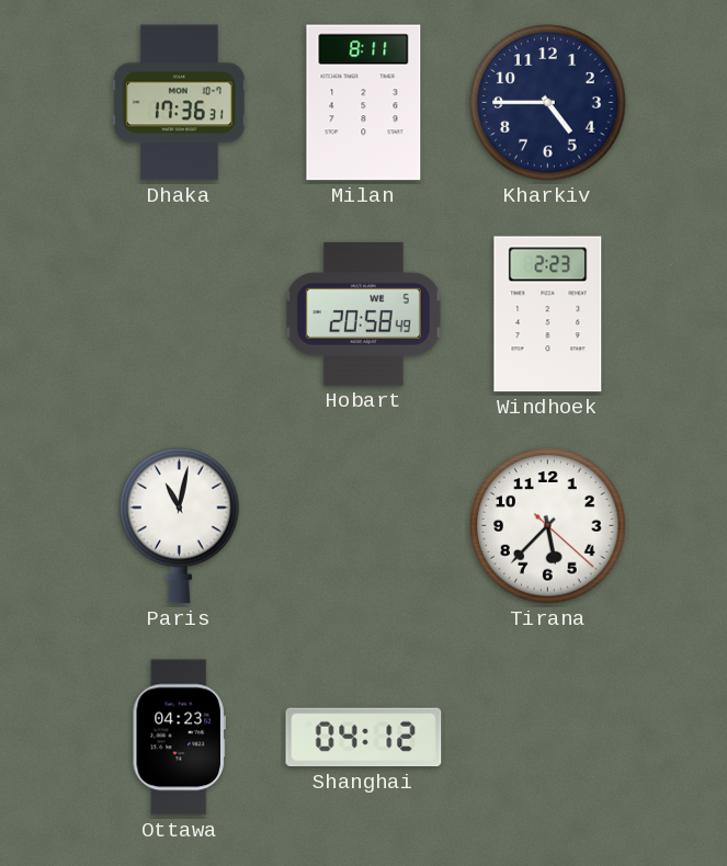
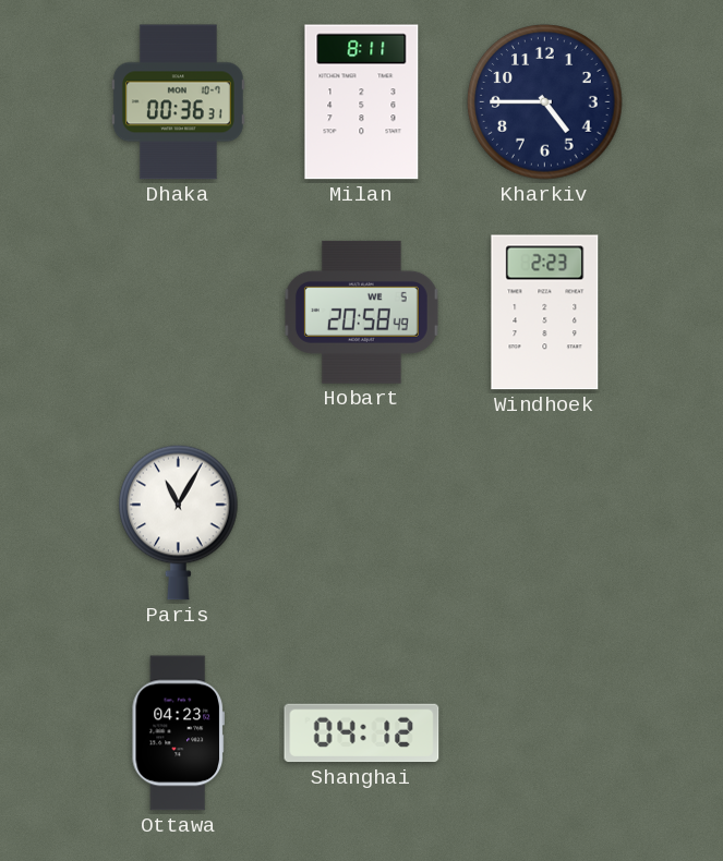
Dhaka: 17:36 -> 00:36
Paris: 11:02 -> 11:05
Tirana: 5:37 -> none
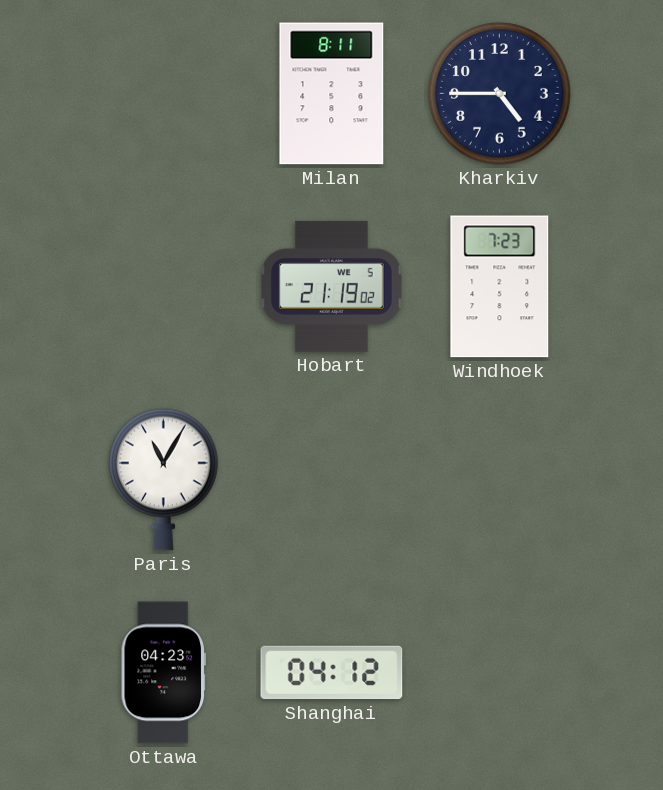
Dhaka: 00:36 -> none
Hobart: 20:58 -> 21:19
Windhoek: 2:23 -> 7:23
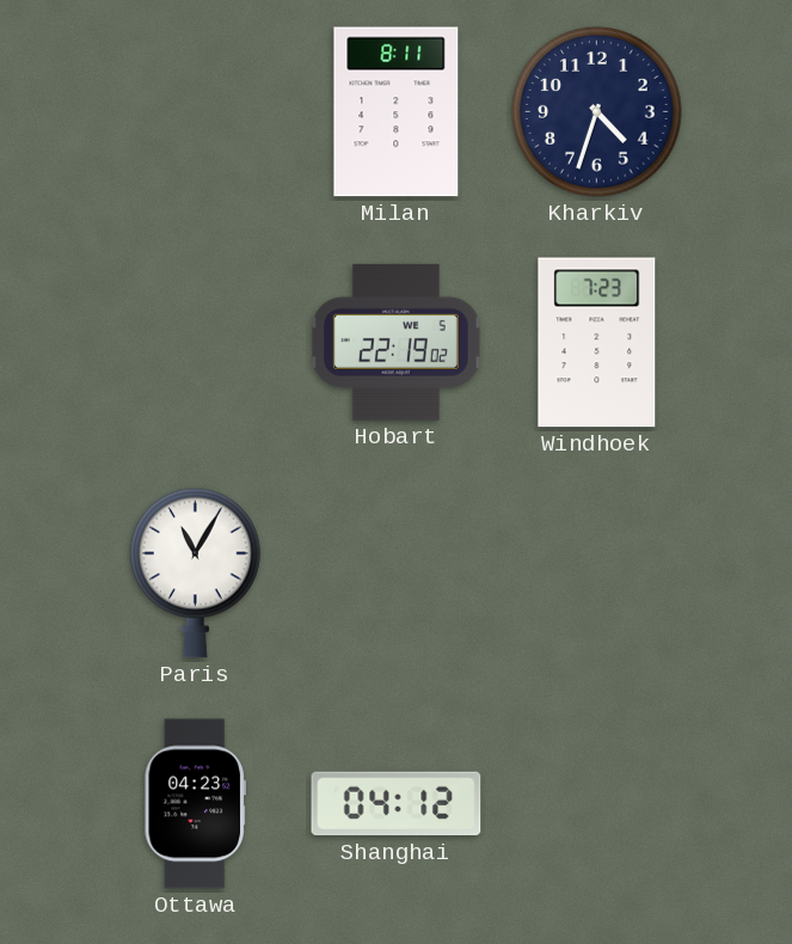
Kharkiv: 4:45 -> 4:33
Hobart: 21:19 -> 22:19
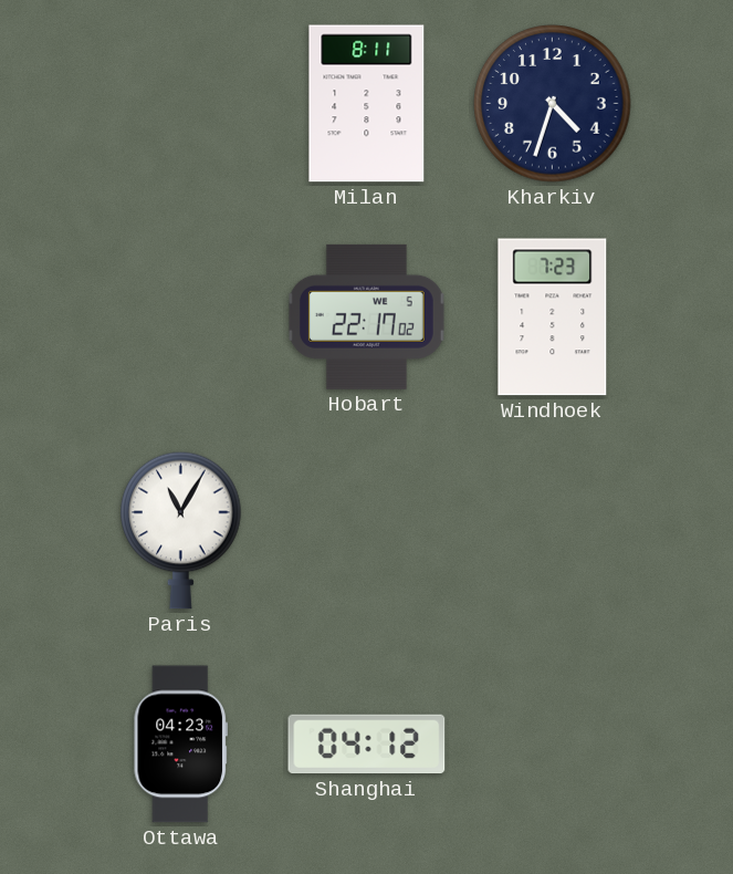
Hobart: 22:19 -> 22:17
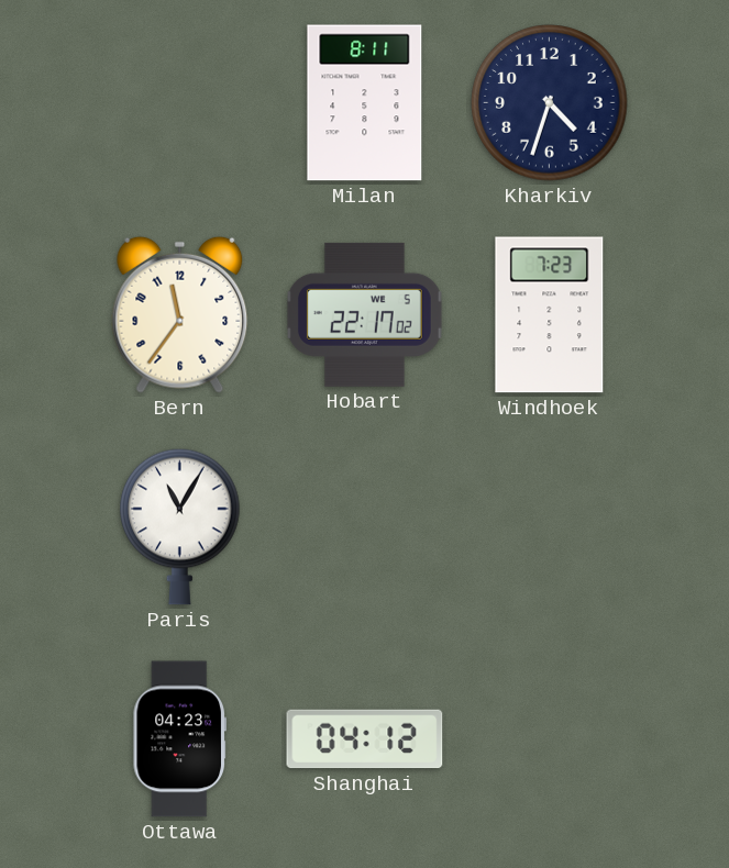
Bern: none -> 11:36
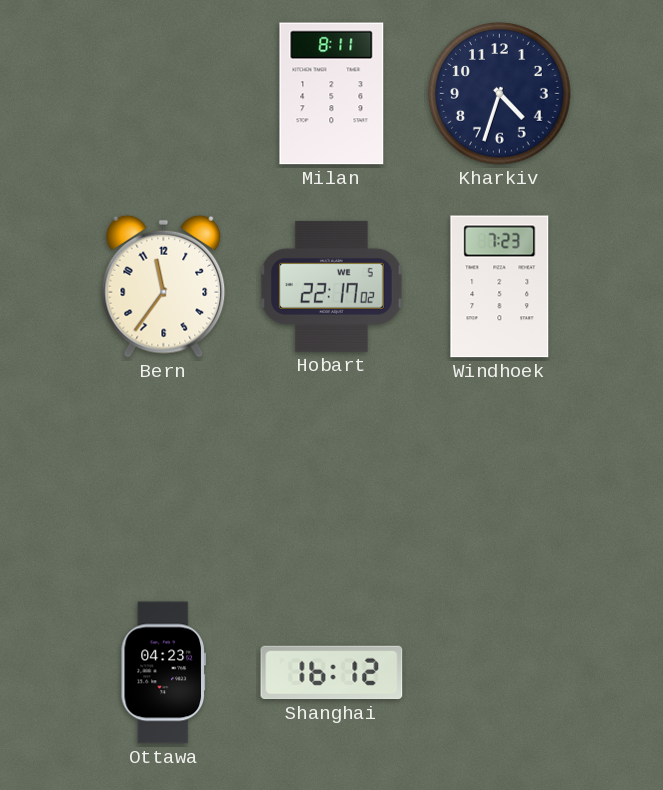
Paris: 11:05 -> none
Shanghai: 04:12 -> 16:12
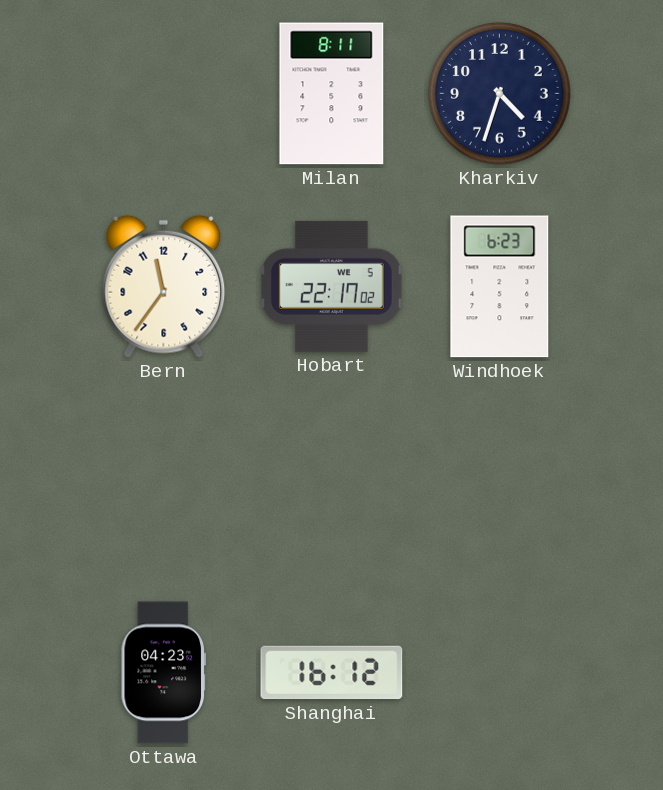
Windhoek: 7:23 -> 6:23
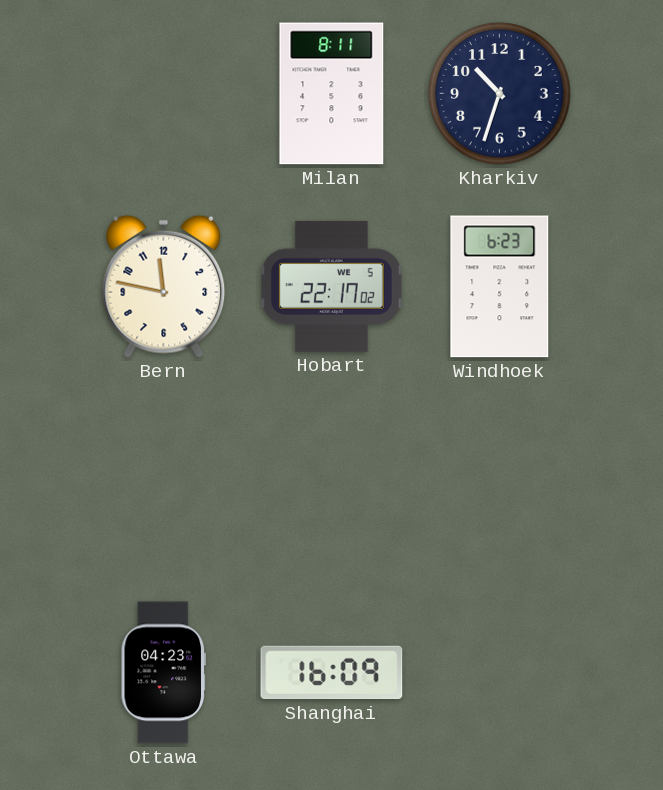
Kharkiv: 4:33 -> 10:33
Bern: 11:36 -> 11:47
Shanghai: 16:12 -> 16:09
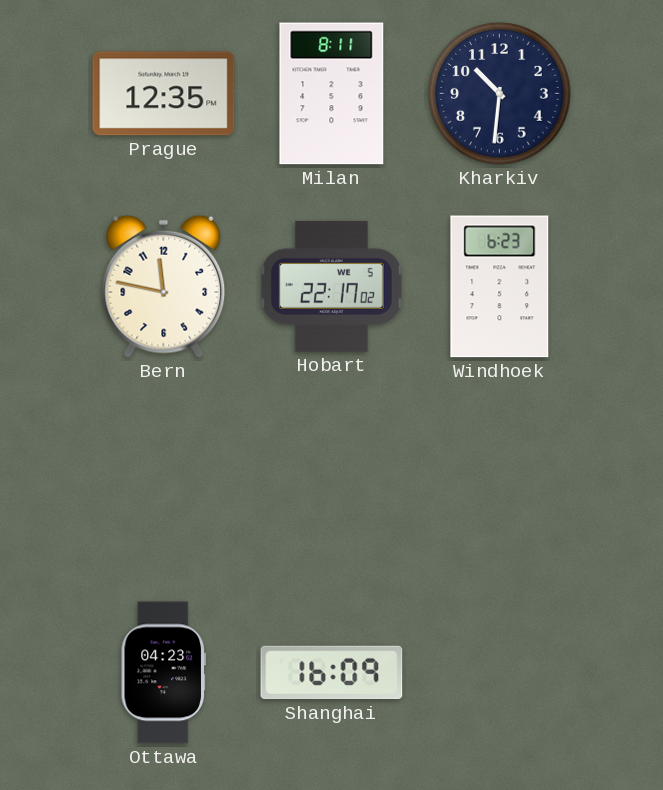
Prague: none -> 12:35
Kharkiv: 10:33 -> 10:31
